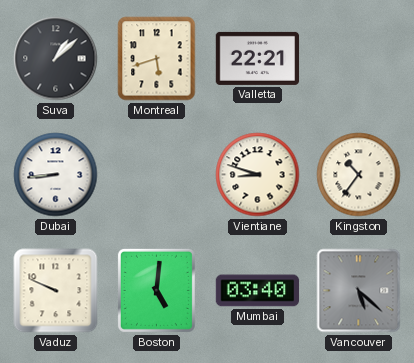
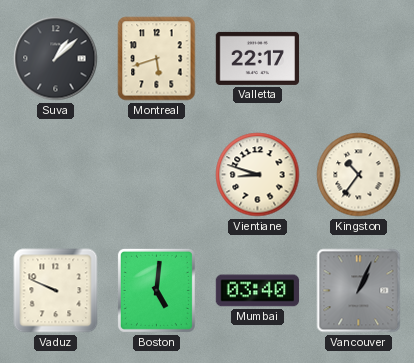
Valletta: 22:21 -> 22:17
Dubai: 8:44 -> none
Vancouver: 5:22 -> 1:04
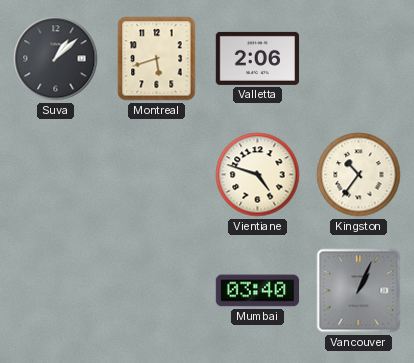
Valletta: 22:17 -> 2:06
Vientiane: 8:48 -> 4:48
Vaduz: 9:49 -> none
Boston: 5:01 -> none
